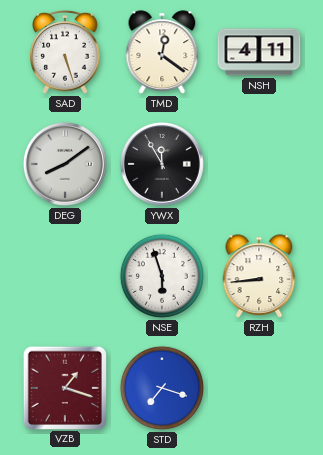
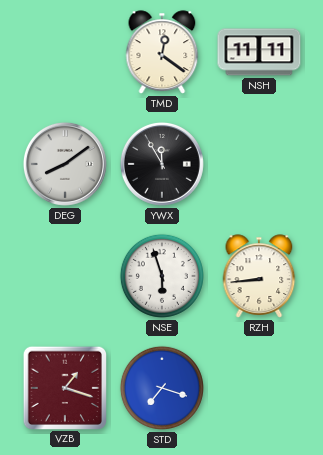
SAD: 5:27 -> none
NSH: 4:11 -> 11:11
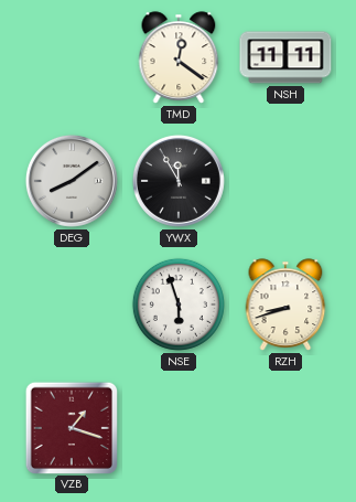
RZH: 8:44 -> 8:42
STD: 7:18 -> none
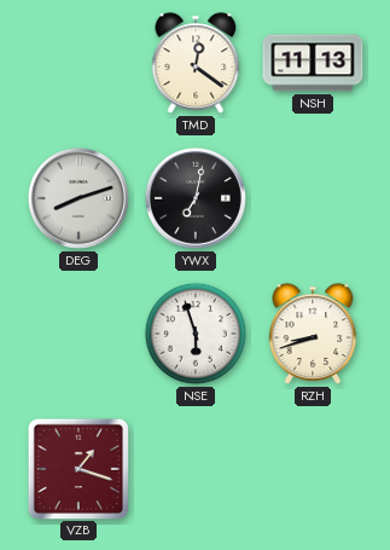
NSH: 11:11 -> 11:13
DEG: 8:09 -> 8:12
YWX: 11:55 -> 7:02
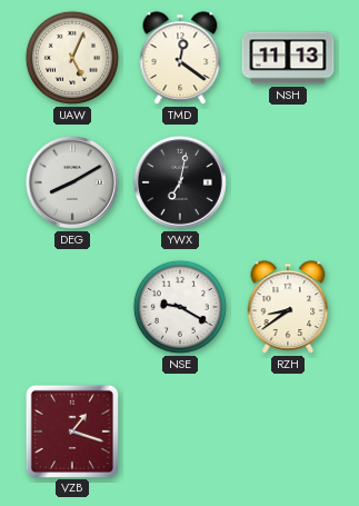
UAW: none -> 5:04
DEG: 8:12 -> 8:10
NSE: 5:57 -> 9:20
RZH: 8:42 -> 8:39
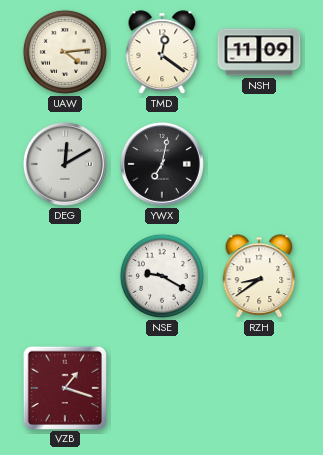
UAW: 5:04 -> 4:14
NSH: 11:13 -> 11:09
DEG: 8:10 -> 12:10
